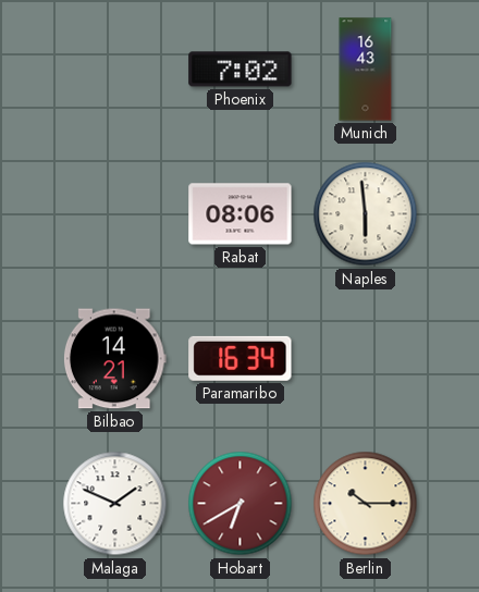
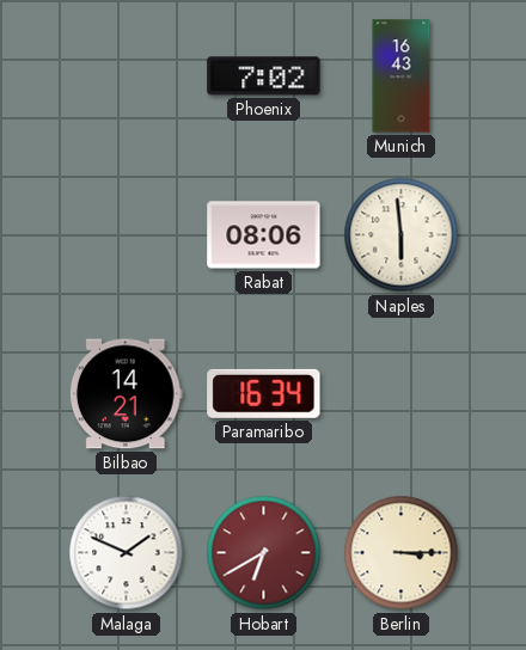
Berlin: 10:15 -> 3:15
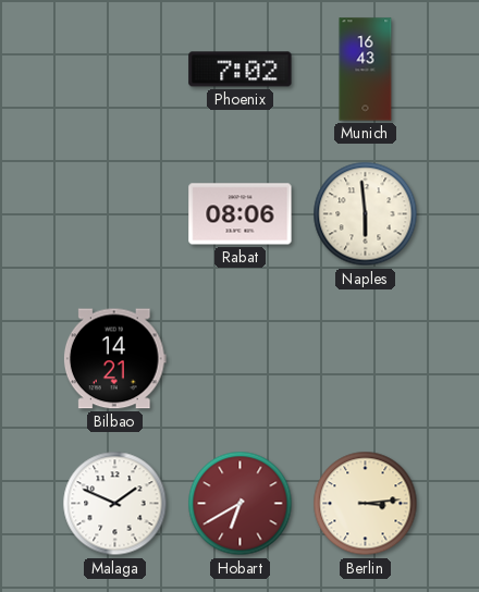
Paramaribo: 16:34 -> none
Berlin: 3:15 -> 3:14
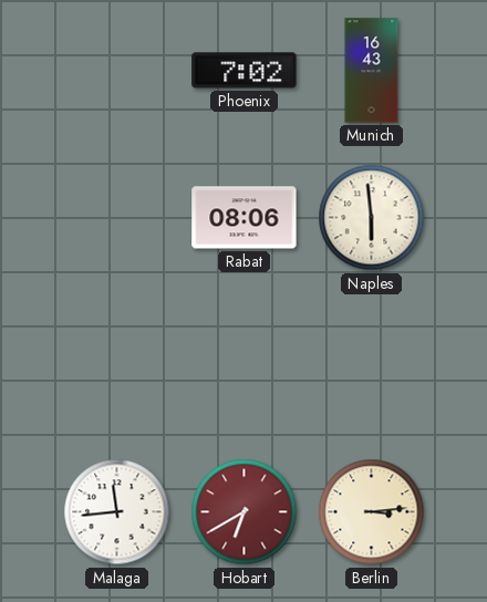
Bilbao: 14:21 -> none
Malaga: 1:49 -> 11:44
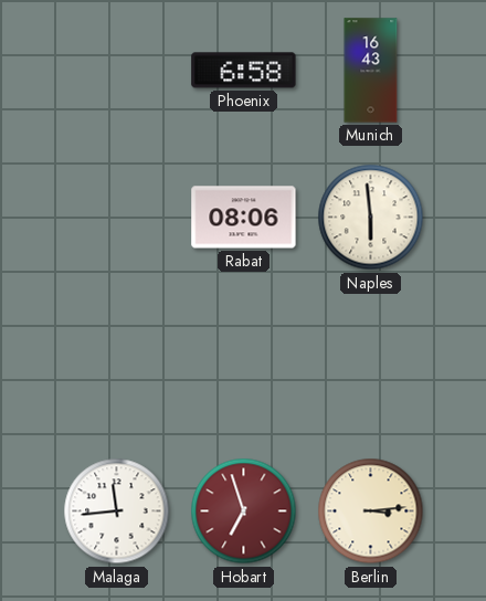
Phoenix: 7:02 -> 6:58
Hobart: 6:40 -> 6:57
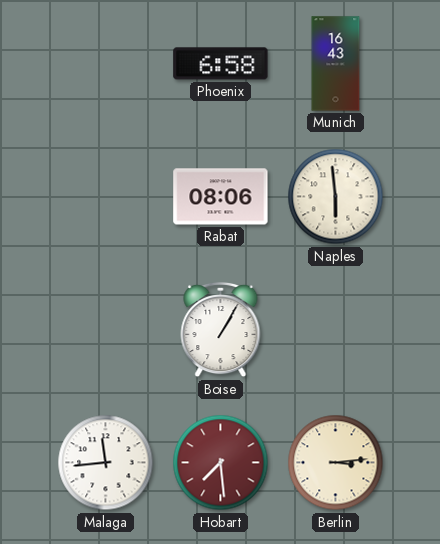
Boise: none -> 1:05
Hobart: 6:57 -> 7:29
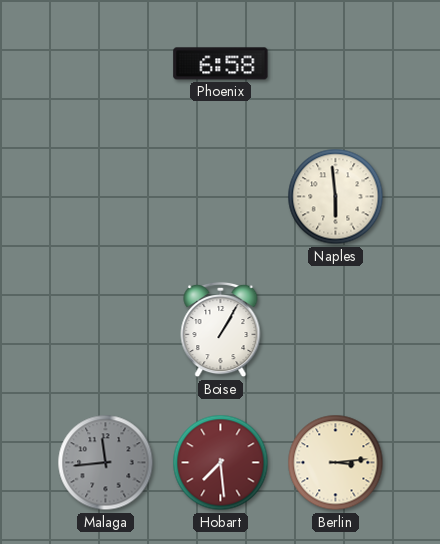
Munich: 16:43 -> none
Rabat: 08:06 -> none
Malaga dial: white -> grey
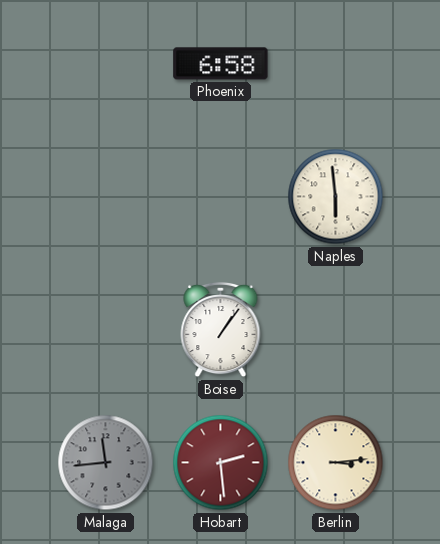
Boise: 1:05 -> 1:06
Hobart: 7:29 -> 2:29
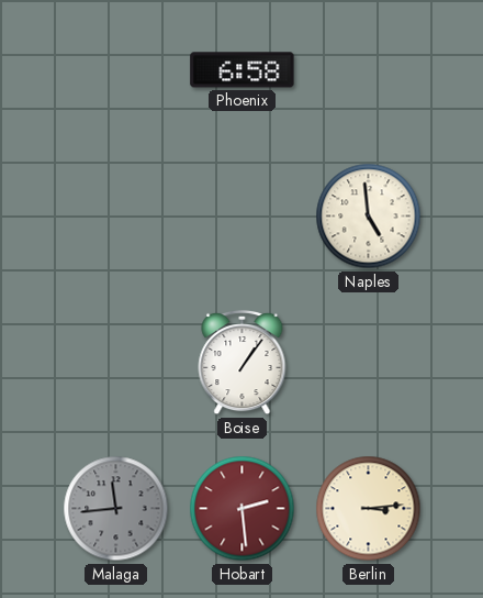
Naples: 5:59 -> 4:59
